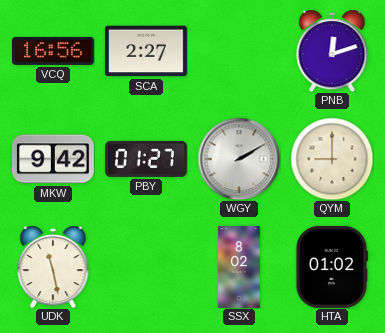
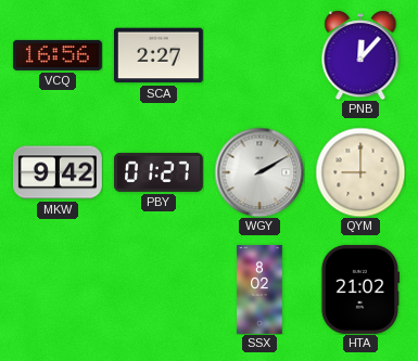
PNB: 12:12 -> 12:07
UDK: 11:28 -> none
HTA: 01:02 -> 21:02
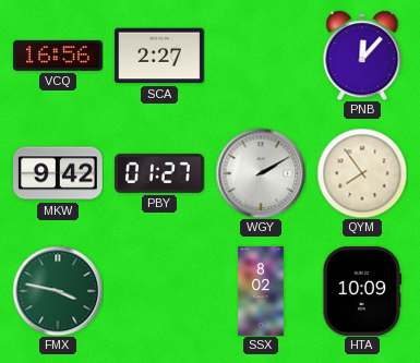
QYM: 9:00 -> 7:54
FMX: none -> 3:47
HTA: 21:02 -> 10:09
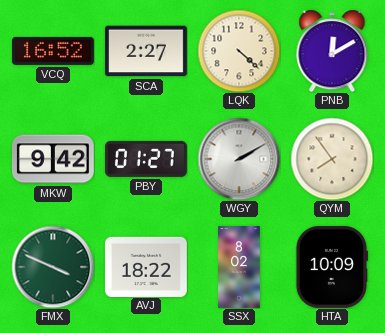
VCQ: 16:56 -> 16:52
LQK: none -> 4:22
PNB: 12:07 -> 12:10
FMX: 3:47 -> 3:49
AVJ: none -> 18:22
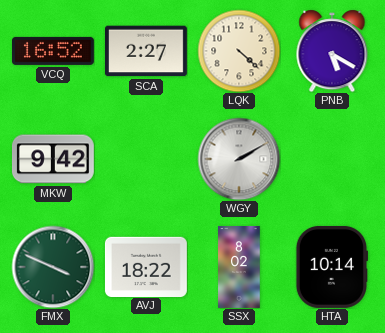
PNB: 12:10 -> 5:20
PBY: 01:27 -> none
QYM: 7:54 -> none
HTA: 10:09 -> 10:14
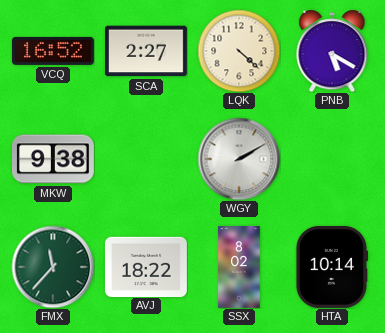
MKW: 9:42 -> 9:38
FMX: 3:49 -> 11:37
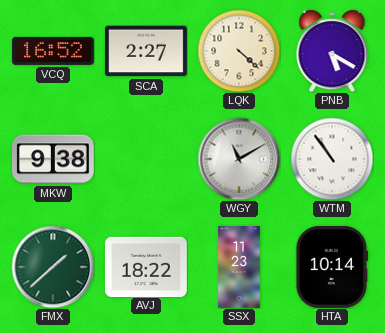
WGY: 2:10 -> 11:10
WTM: none -> 10:54
FMX: 11:37 -> 1:38
SSX: 8:02 -> 11:23
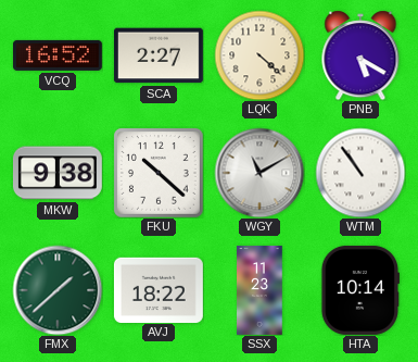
FKU: none -> 10:22
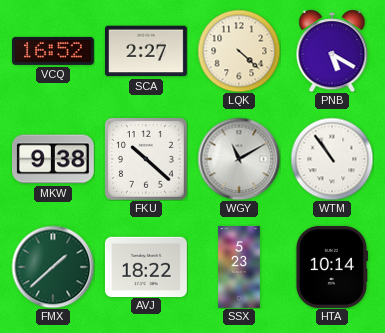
SSX: 11:23 -> 5:23
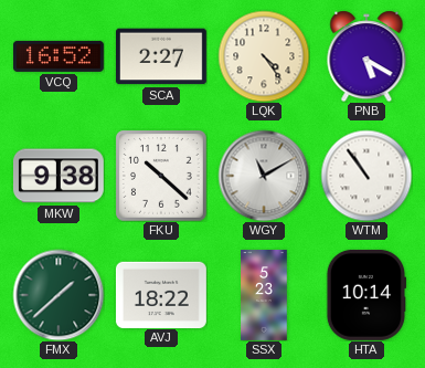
LQK: 4:22 -> 4:24
